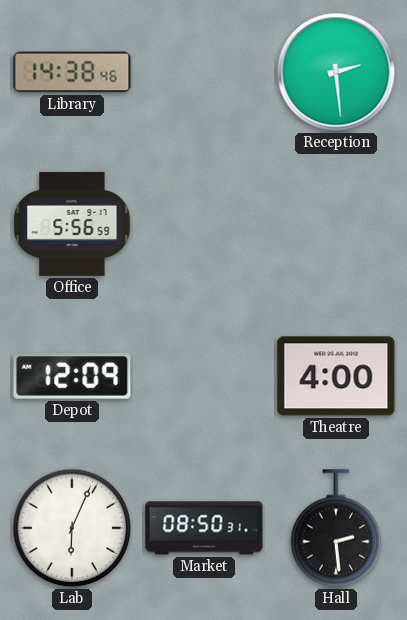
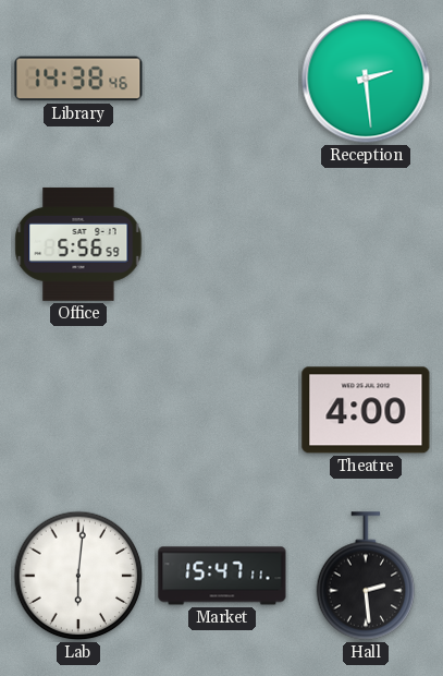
Depot: 12:09 -> none
Lab: 6:04 -> 6:01
Market: 08:50 -> 15:47
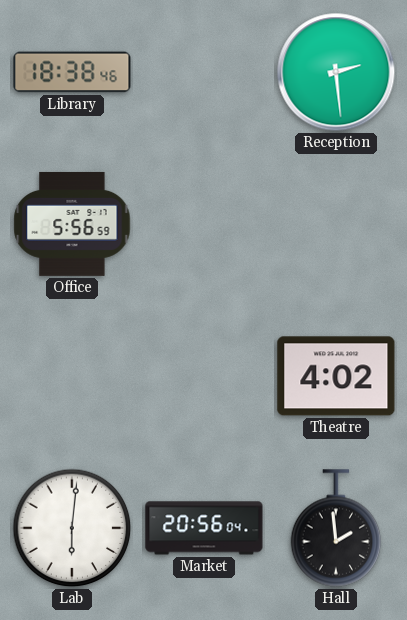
Library: 14:38 -> 18:38
Theatre: 4:00 -> 4:02
Market: 15:47 -> 20:56
Hall: 2:29 -> 1:59
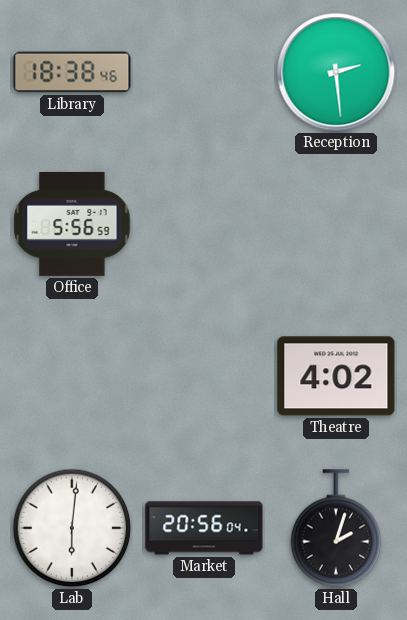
Hall: 1:59 -> 2:03
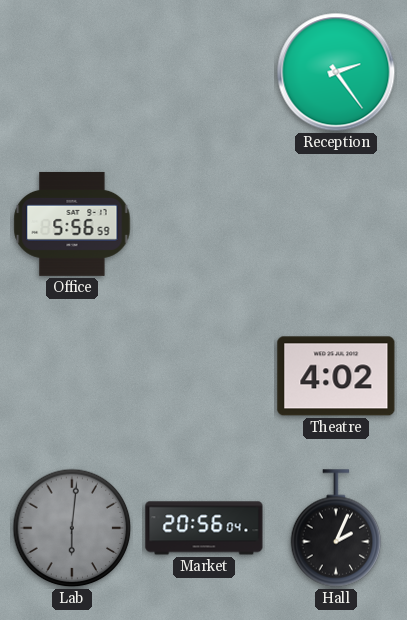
Library: 18:38 -> none
Reception: 2:29 -> 2:24
Lab dial: white -> grey
Hall: 2:03 -> 2:04
